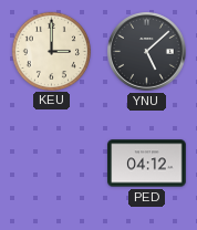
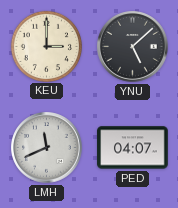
LMH: none -> 11:41
PED: 04:12 -> 04:07
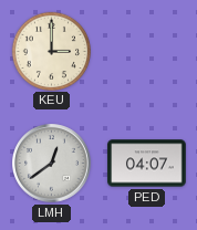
YNU: 5:08 -> none
LMH: 11:41 -> 12:39
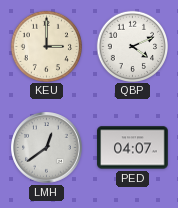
QBP: none -> 4:11
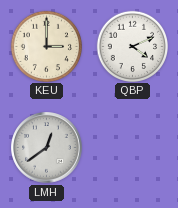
PED: 04:07 -> none
